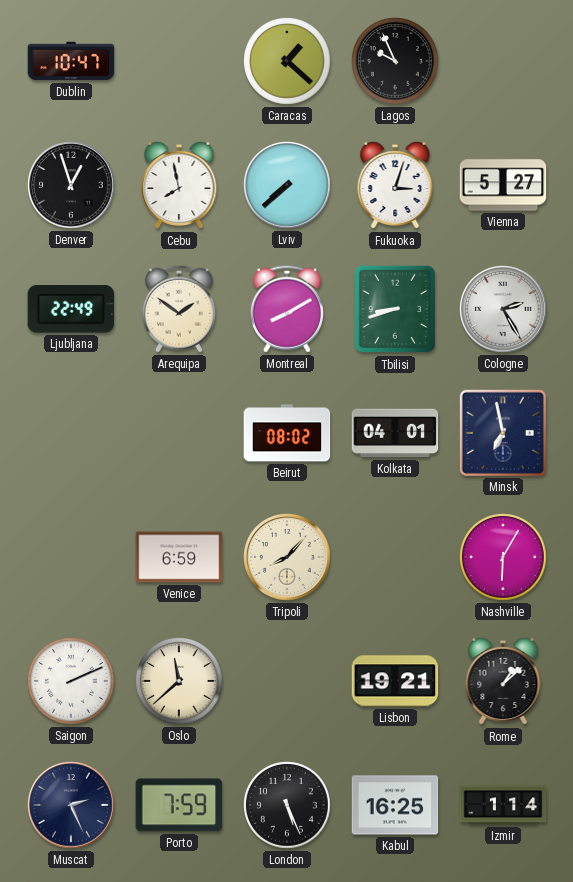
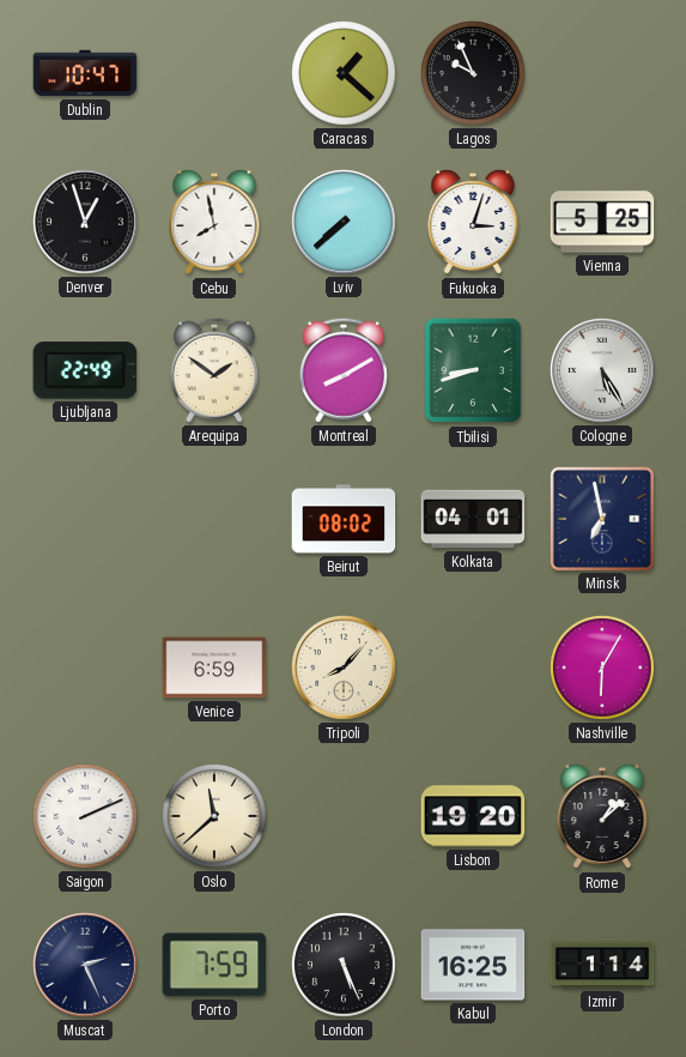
Vienna: 5:27 -> 5:25
Cologne: 2:25 -> 5:25
Lisbon: 19:21 -> 19:20
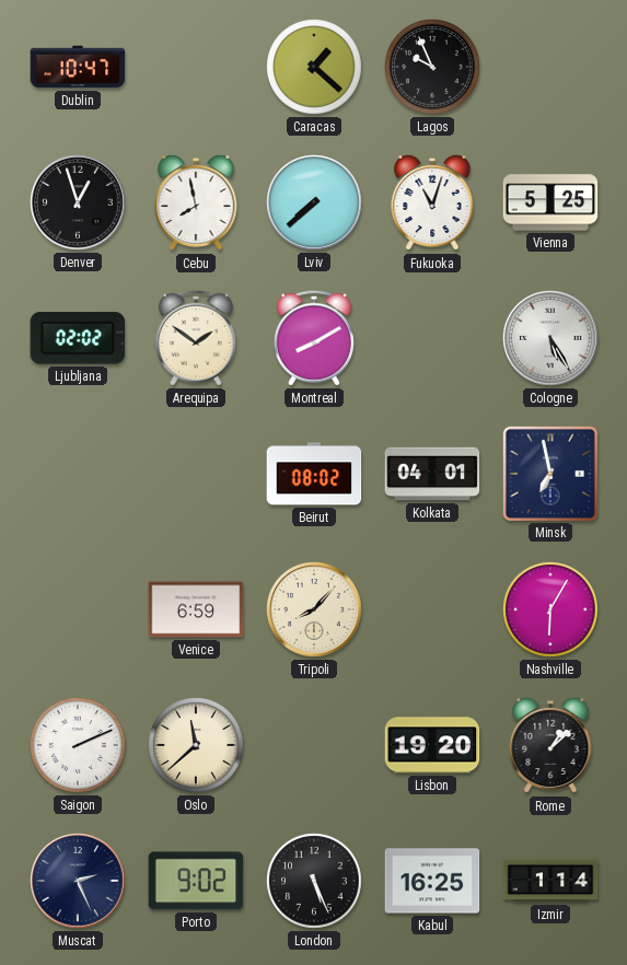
Fukuoka: 3:03 -> 11:03
Ljubljana: 22:49 -> 02:02
Tbilisi: 8:42 -> none
Porto: 7:59 -> 9:02
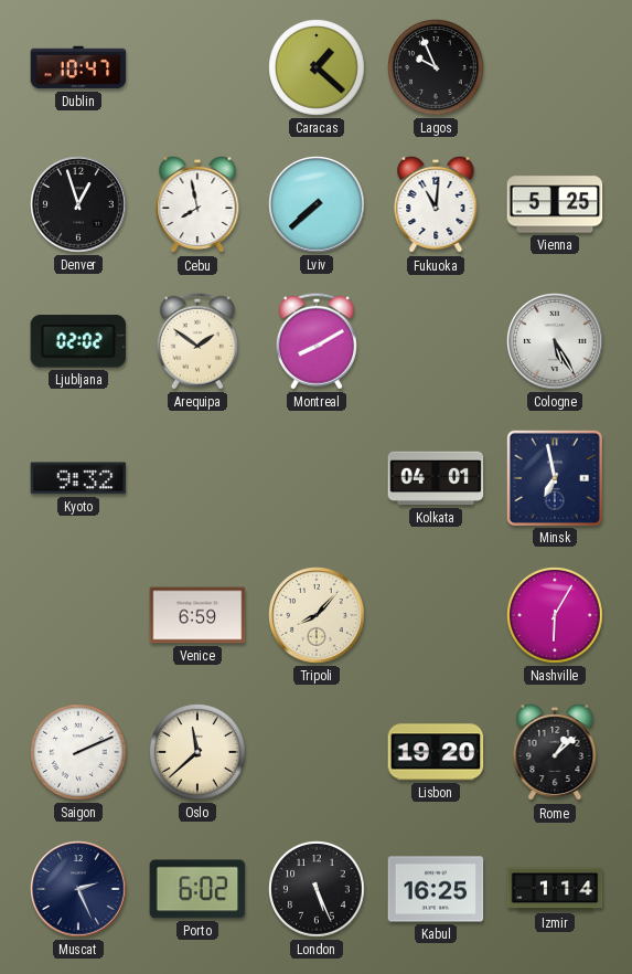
Fukuoka: 11:03 -> 11:01
Kyoto: none -> 9:32
Beirut: 08:02 -> none
Porto: 9:02 -> 6:02
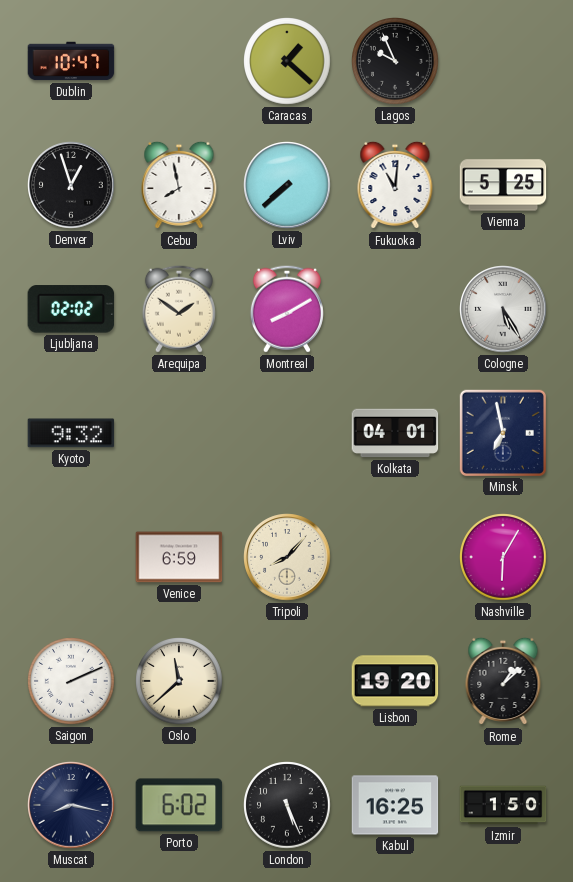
Muscat: 2:26 -> 8:17
Izmir: 1:14 -> 1:50
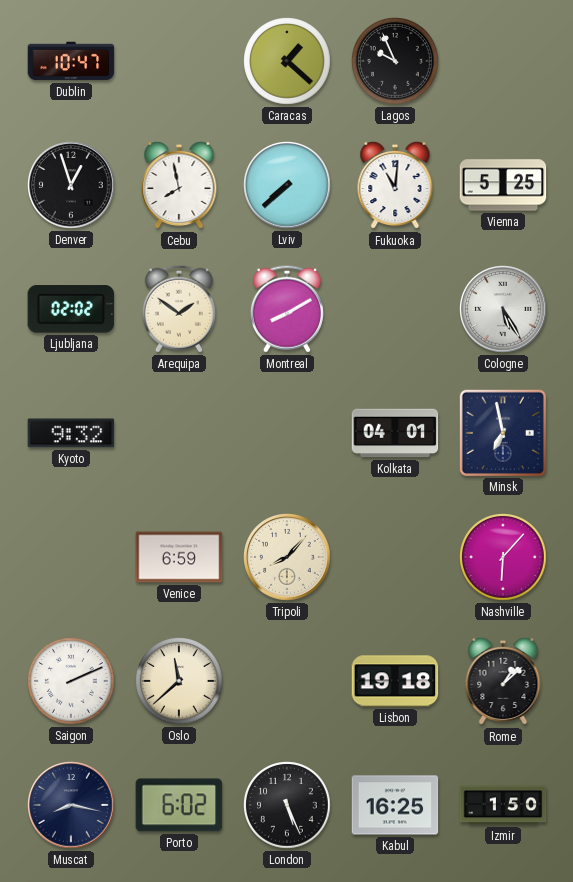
Nashville: 6:05 -> 6:07
Lisbon: 19:20 -> 19:18
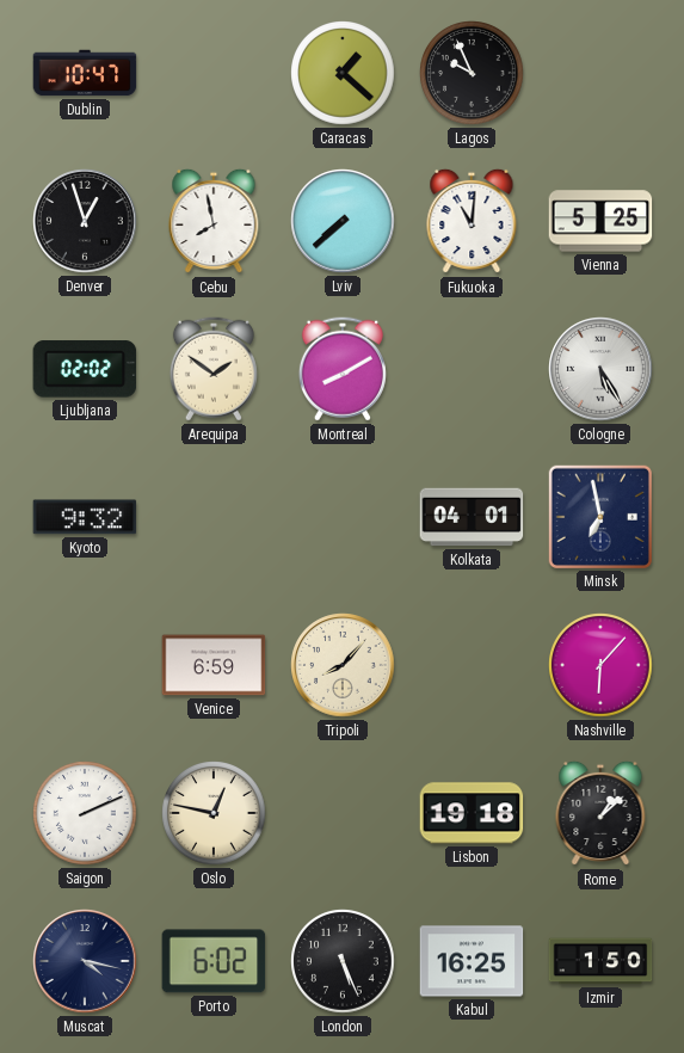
Oslo: 11:38 -> 12:47
Muscat: 8:17 -> 4:17
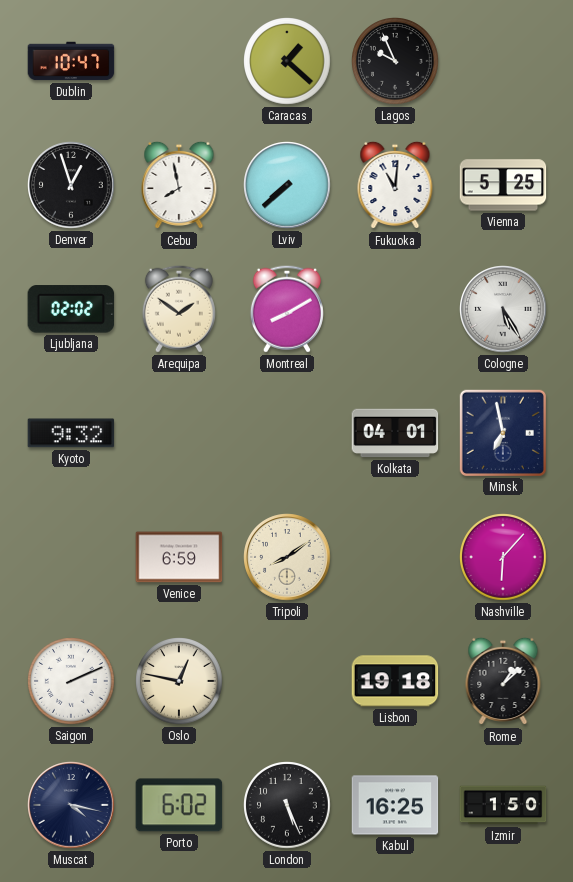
Tripoli: 8:07 -> 8:09
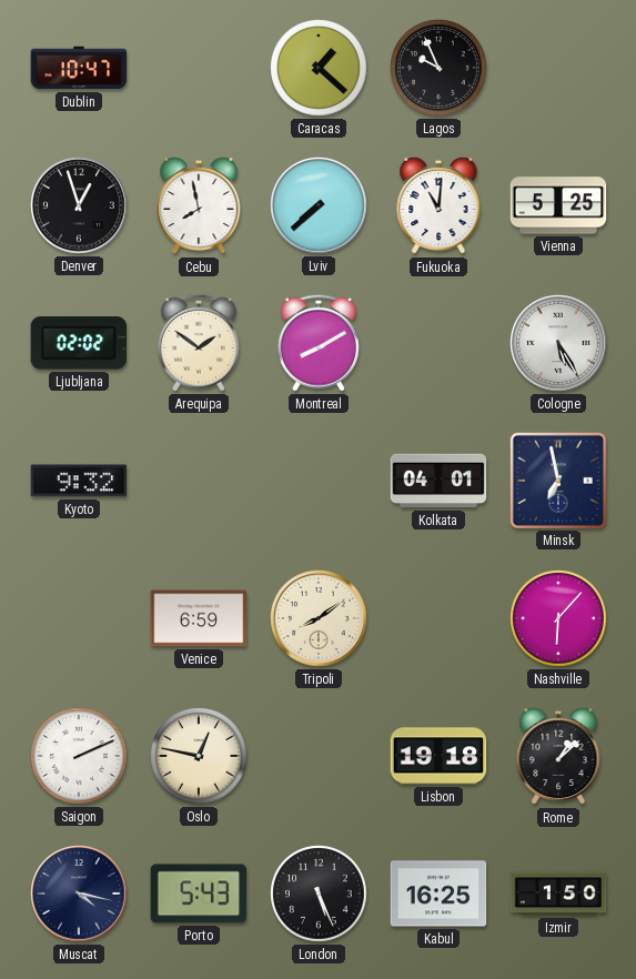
Porto: 6:02 -> 5:43
